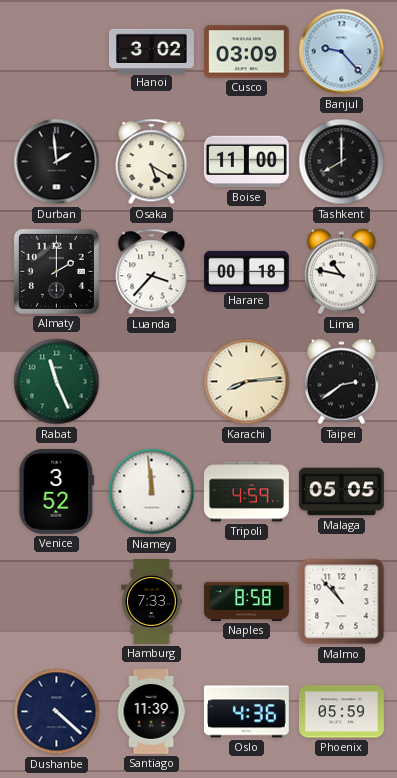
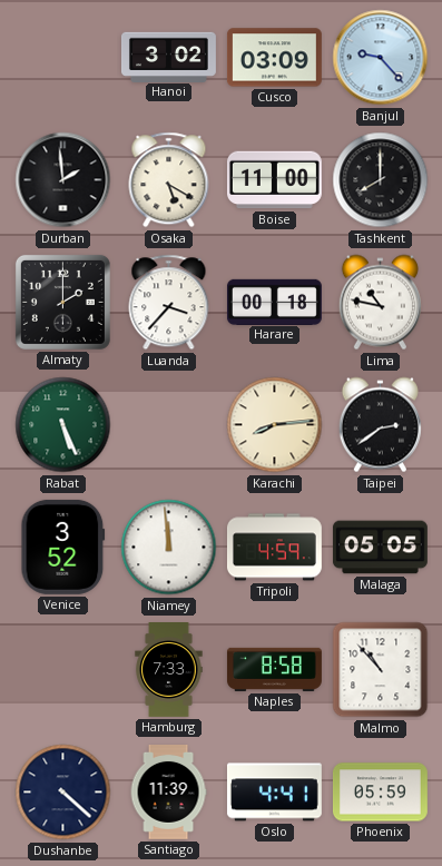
Rabat: 11:26 -> 5:26
Oslo: 4:36 -> 4:41
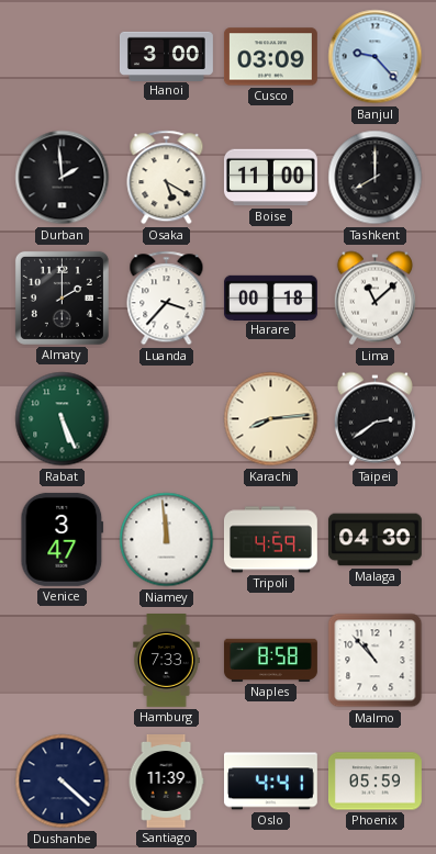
Hanoi: 3:02 -> 3:00
Lima: 10:47 -> 11:08
Venice: 3:52 -> 3:47
Malaga: 05:05 -> 04:30
